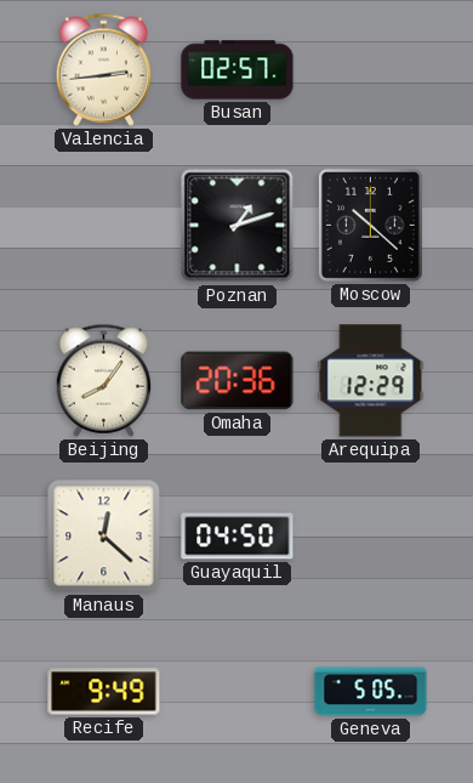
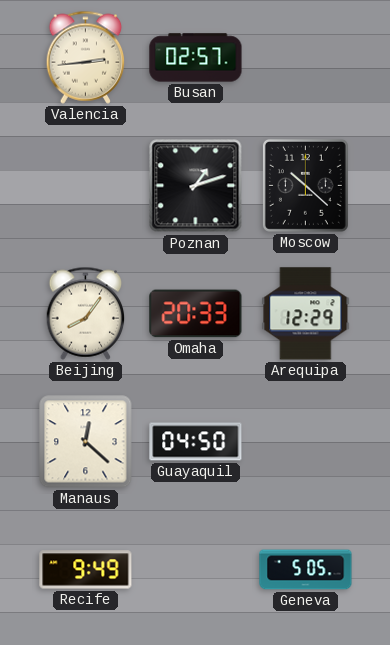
Omaha: 20:36 -> 20:33
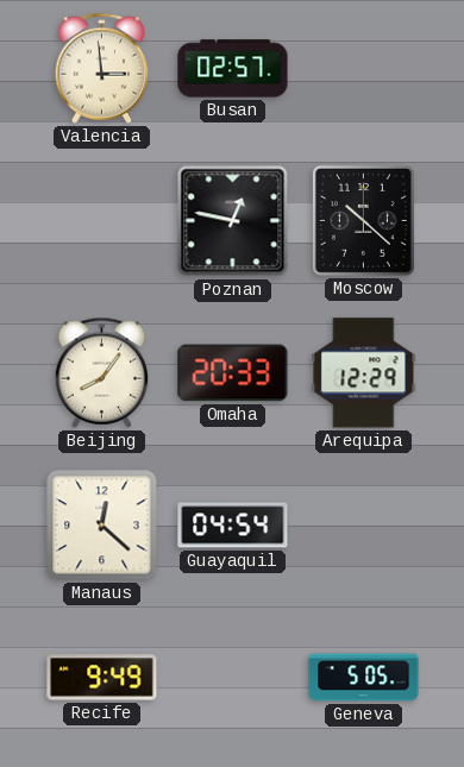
Valencia: 2:44 -> 2:59
Poznan: 1:12 -> 12:47
Guayaquil: 04:50 -> 04:54
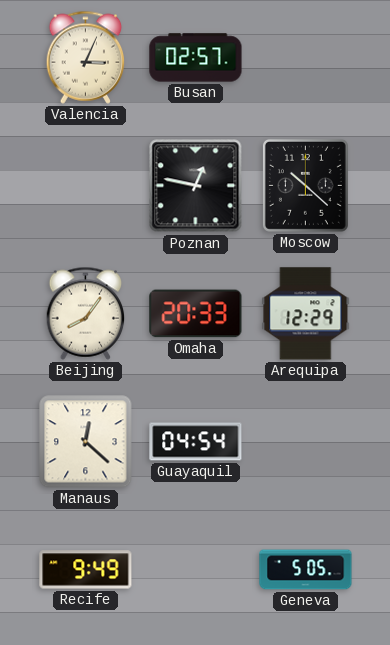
Valencia: 2:59 -> 3:04
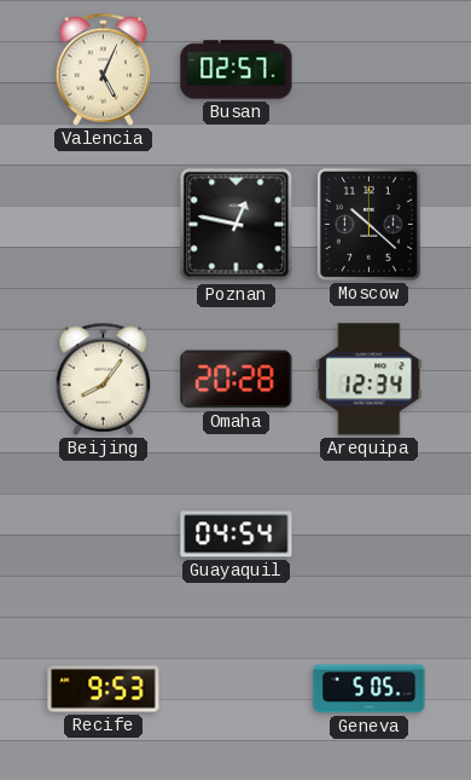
Valencia: 3:04 -> 5:04
Omaha: 20:33 -> 20:28
Arequipa: 12:29 -> 12:34
Manaus: 12:22 -> none
Recife: 9:49 -> 9:53
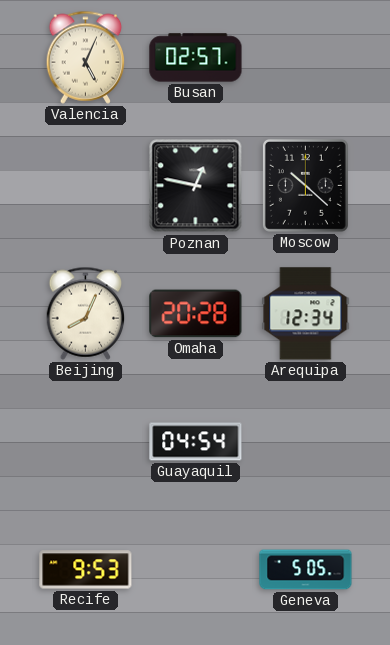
Beijing: 8:06 -> 8:04
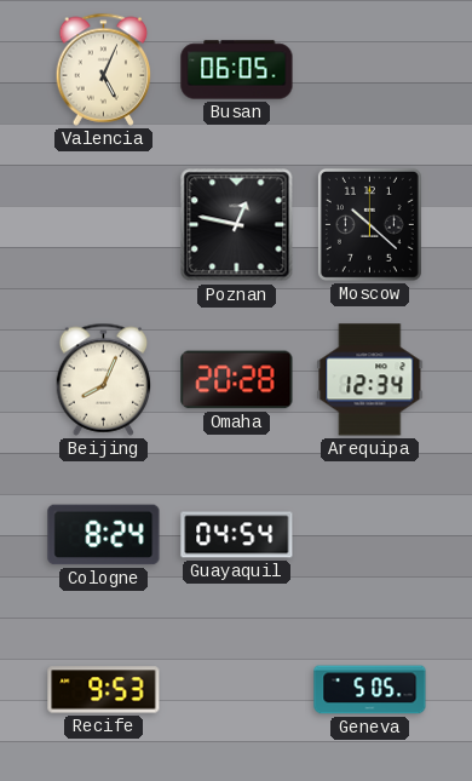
Busan: 02:57 -> 06:05
Cologne: none -> 8:24
